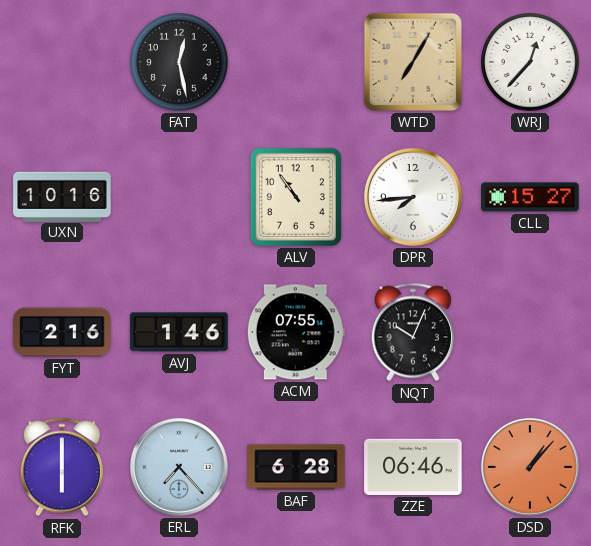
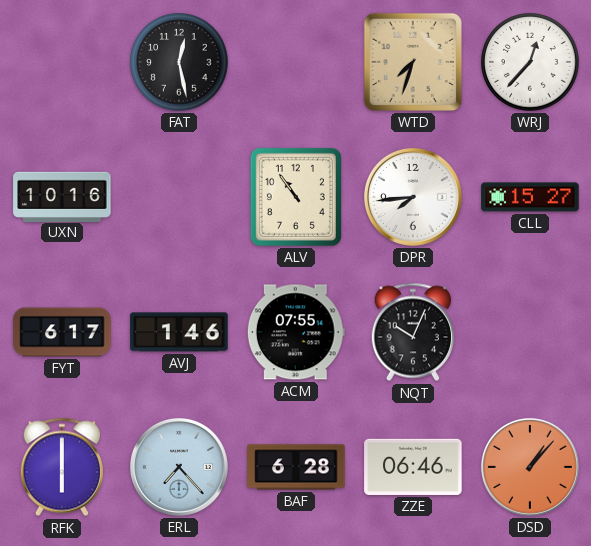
WTD: 7:05 -> 7:33
FYT: 2:16 -> 6:17
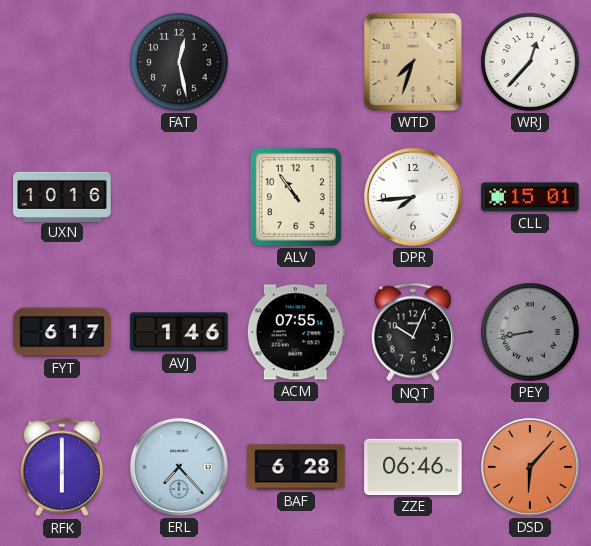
CLL: 15:27 -> 15:01
PEY: none -> 8:43
DSD: 1:07 -> 6:07
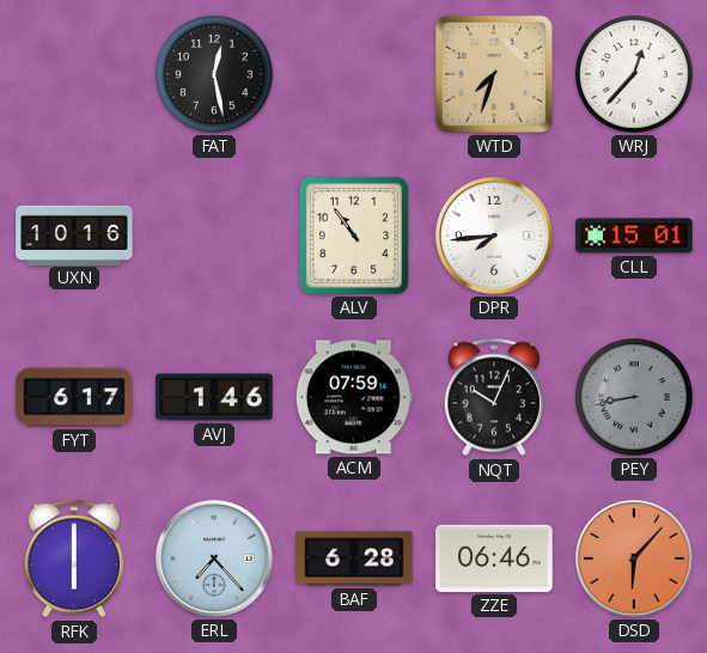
ACM: 07:55 -> 07:59
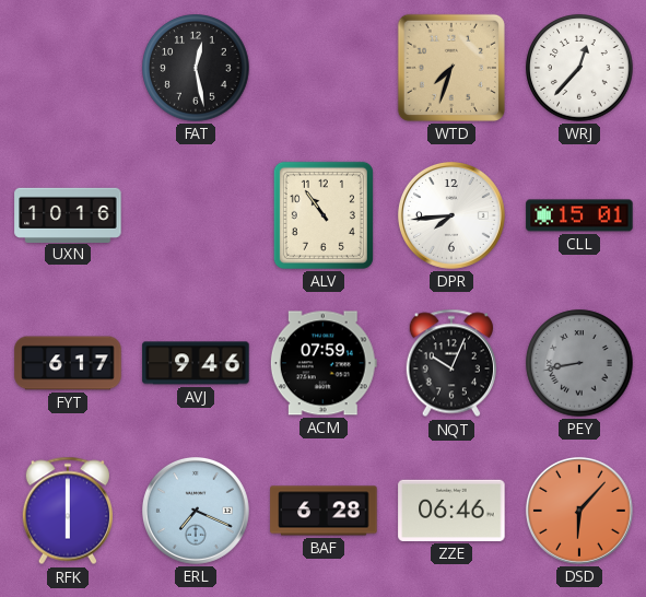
AVJ: 1:46 -> 9:46
ERL: 7:23 -> 7:19
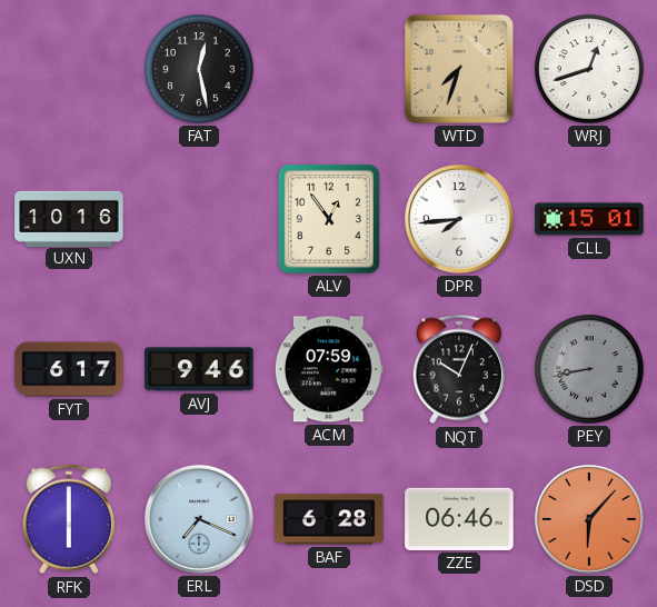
WRJ: 12:37 -> 12:42
ALV: 10:54 -> 12:54
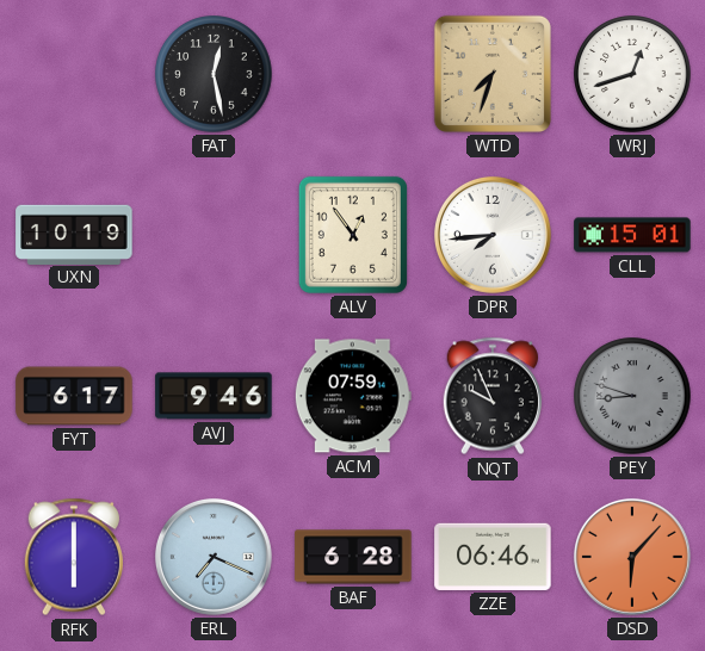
UXN: 10:16 -> 10:19
NQT: 10:04 -> 9:56
PEY: 8:43 -> 8:48
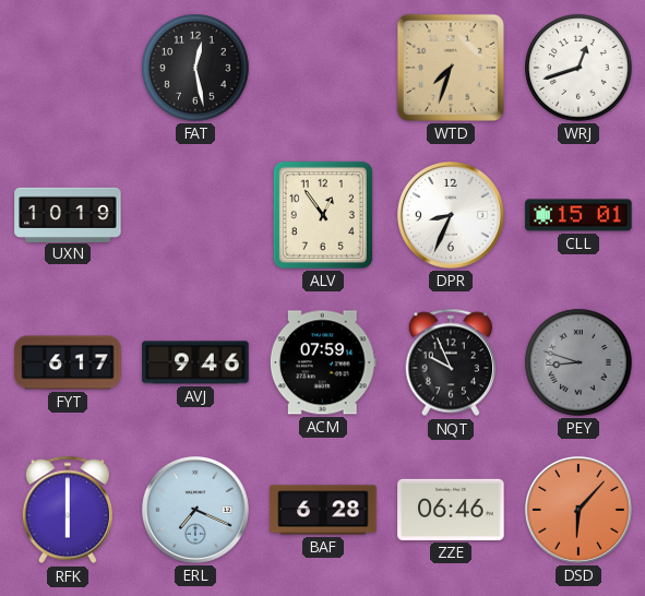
DPR: 7:44 -> 8:34
